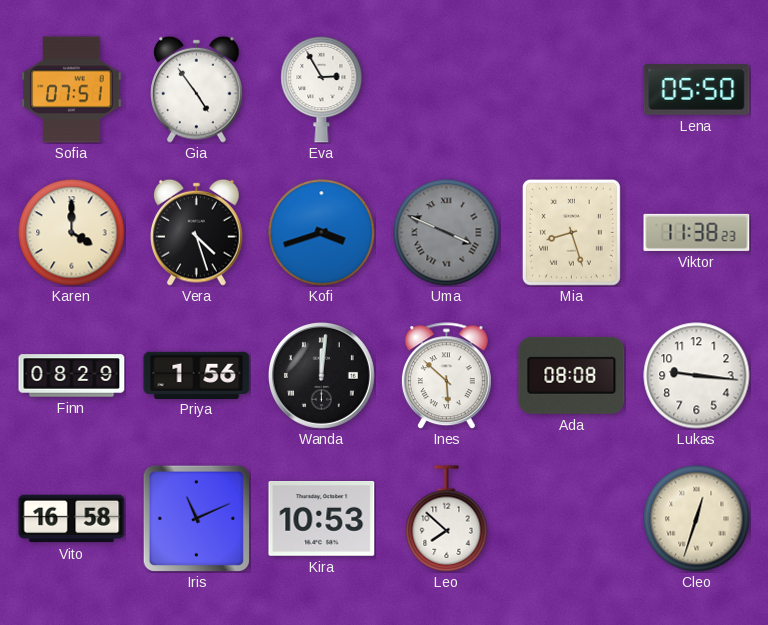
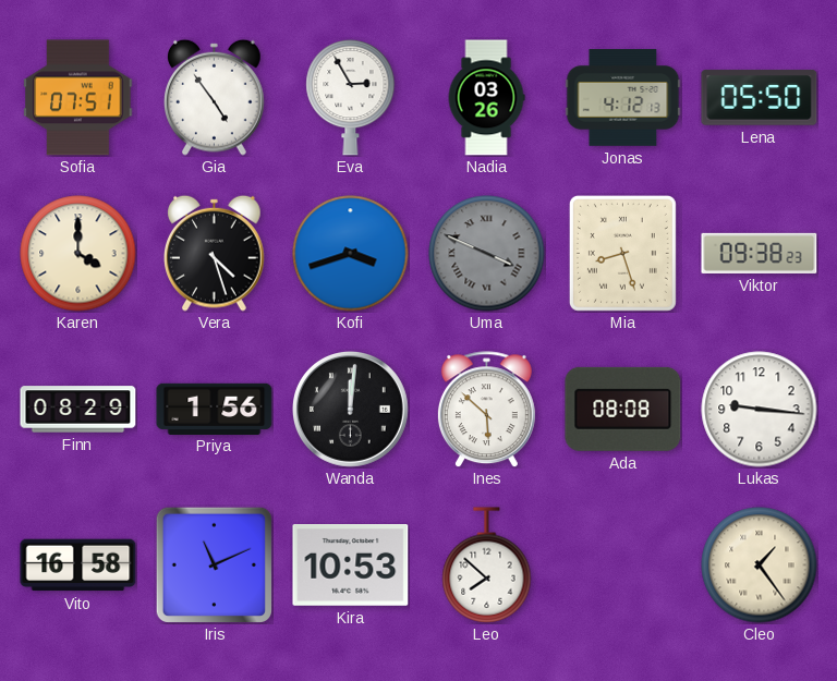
Nadia: none -> 03:26
Jonas: none -> 4:12
Viktor: 11:38 -> 09:38
Cleo: 12:33 -> 1:24
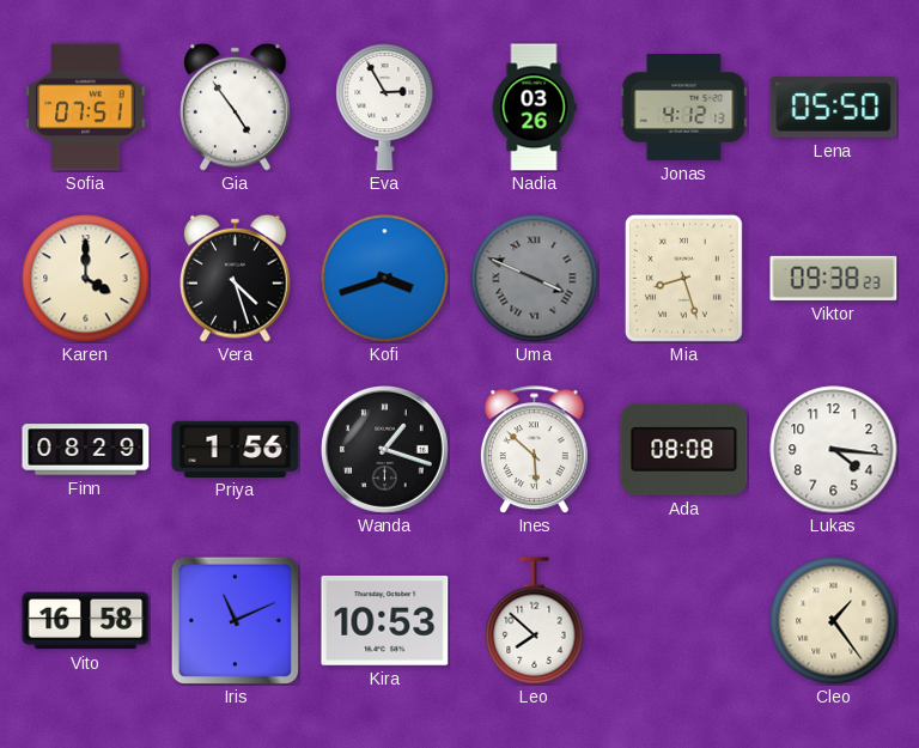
Wanda: 12:01 -> 1:18
Lukas: 9:16 -> 4:16
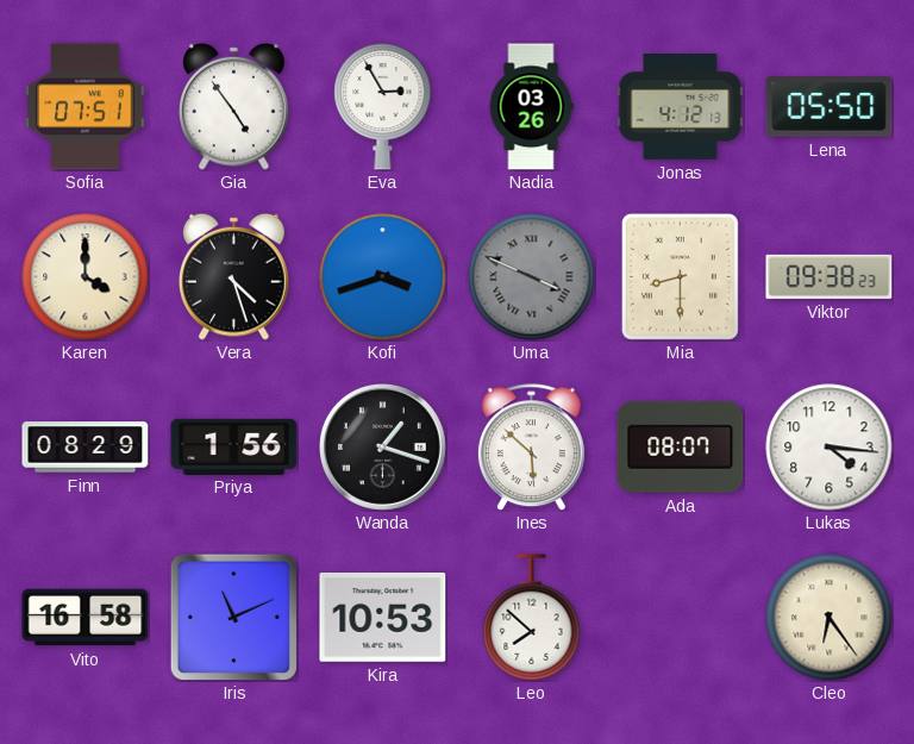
Mia: 8:27 -> 8:30
Ada: 08:08 -> 08:07
Cleo: 1:24 -> 6:24
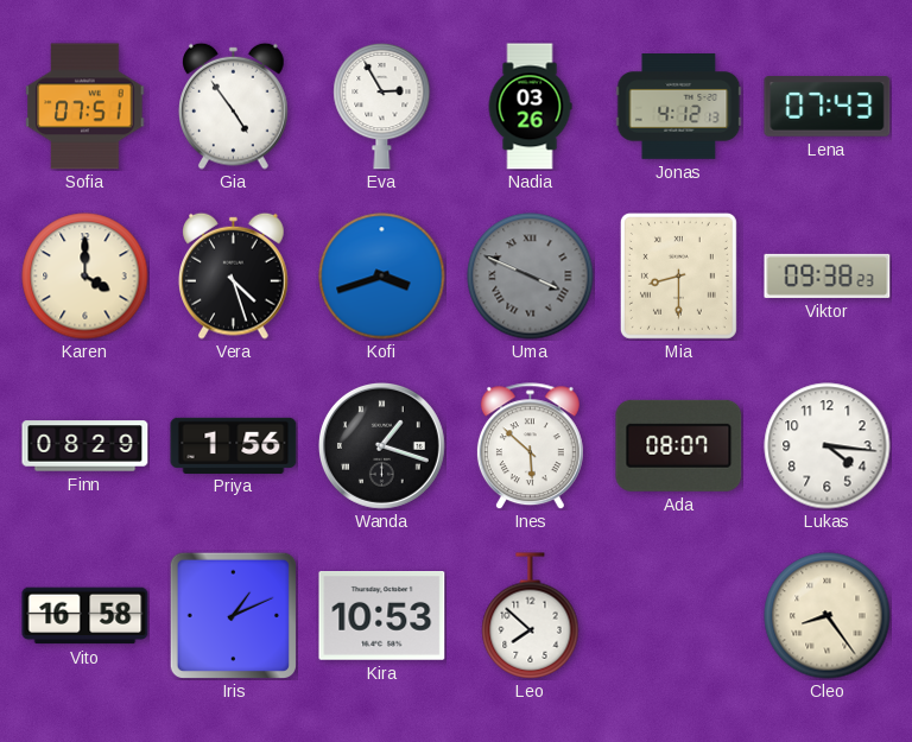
Lena: 05:50 -> 07:43
Iris: 11:11 -> 1:11
Cleo: 6:24 -> 8:24
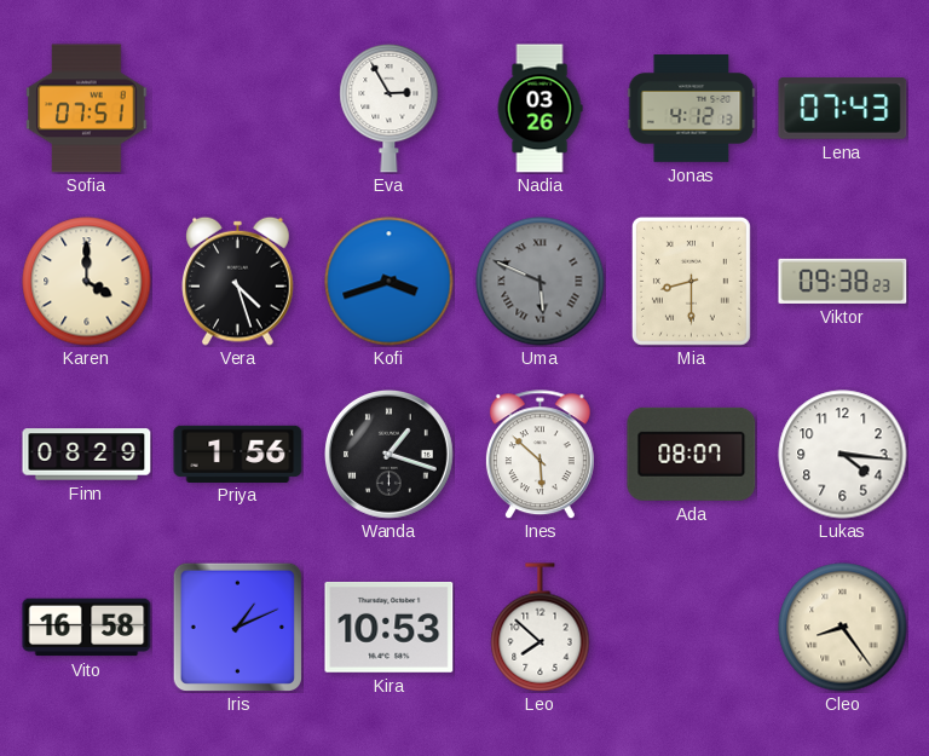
Gia: 4:54 -> none
Uma: 3:49 -> 5:49
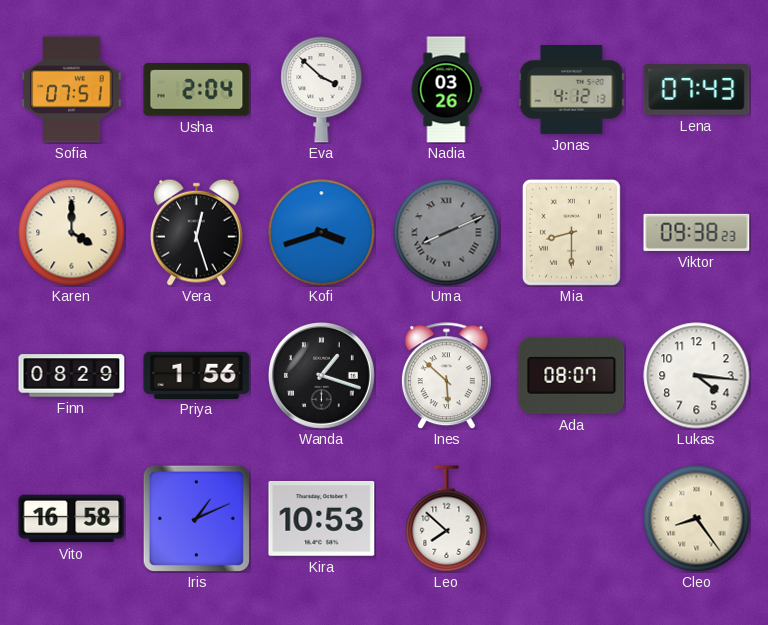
Usha: none -> 2:04
Eva: 2:55 -> 3:52
Vera: 4:27 -> 12:27
Uma: 5:49 -> 8:11
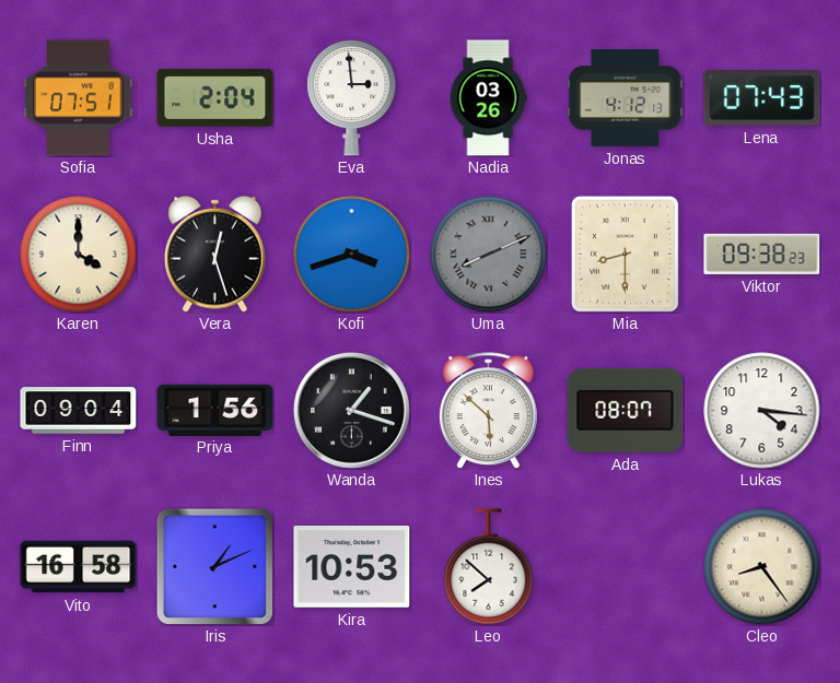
Eva: 3:52 -> 2:59
Finn: 08:29 -> 09:04
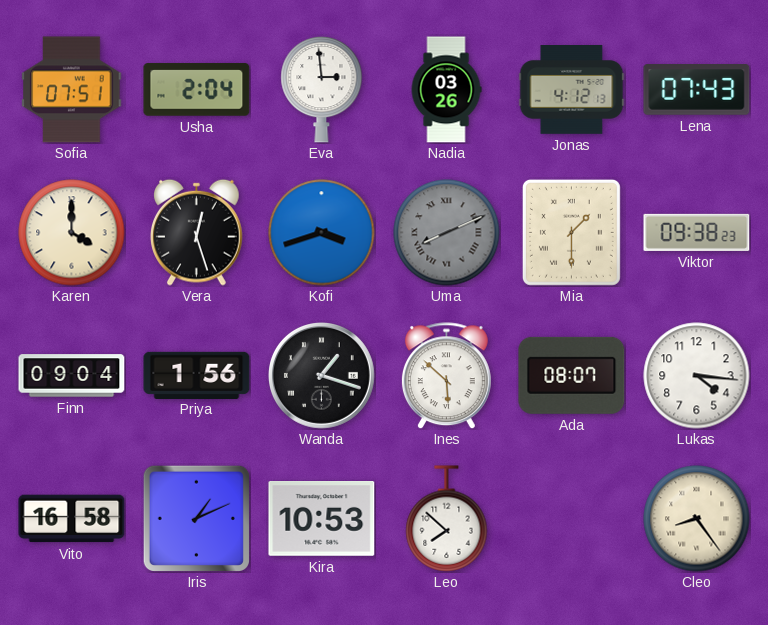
Mia: 8:30 -> 1:30
